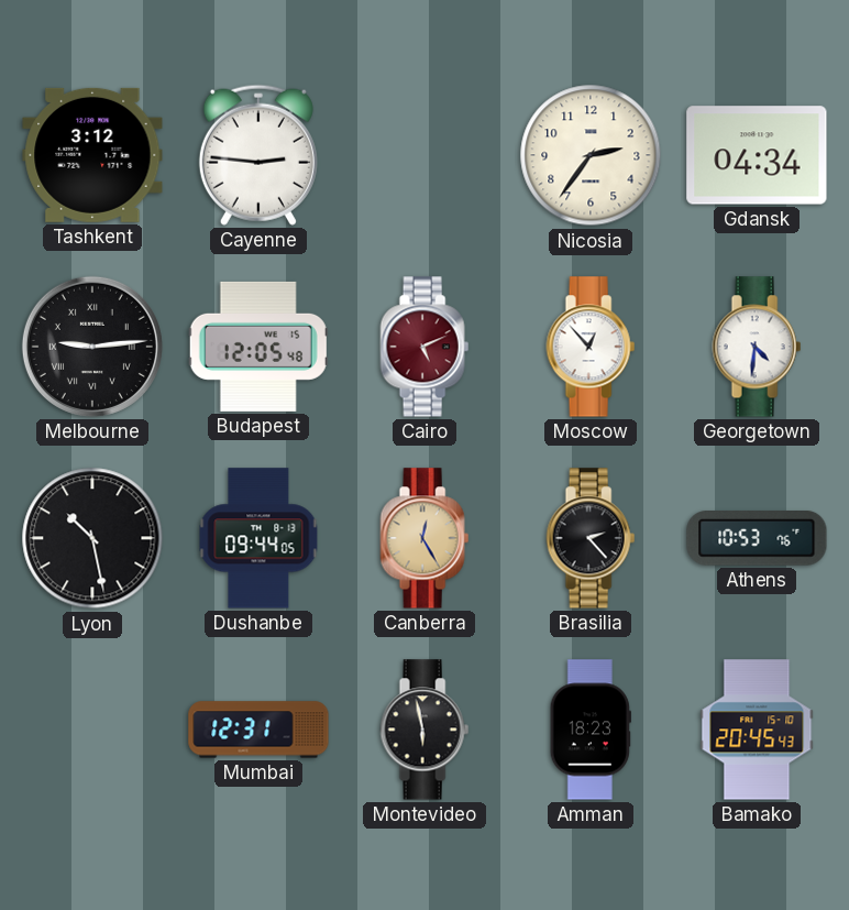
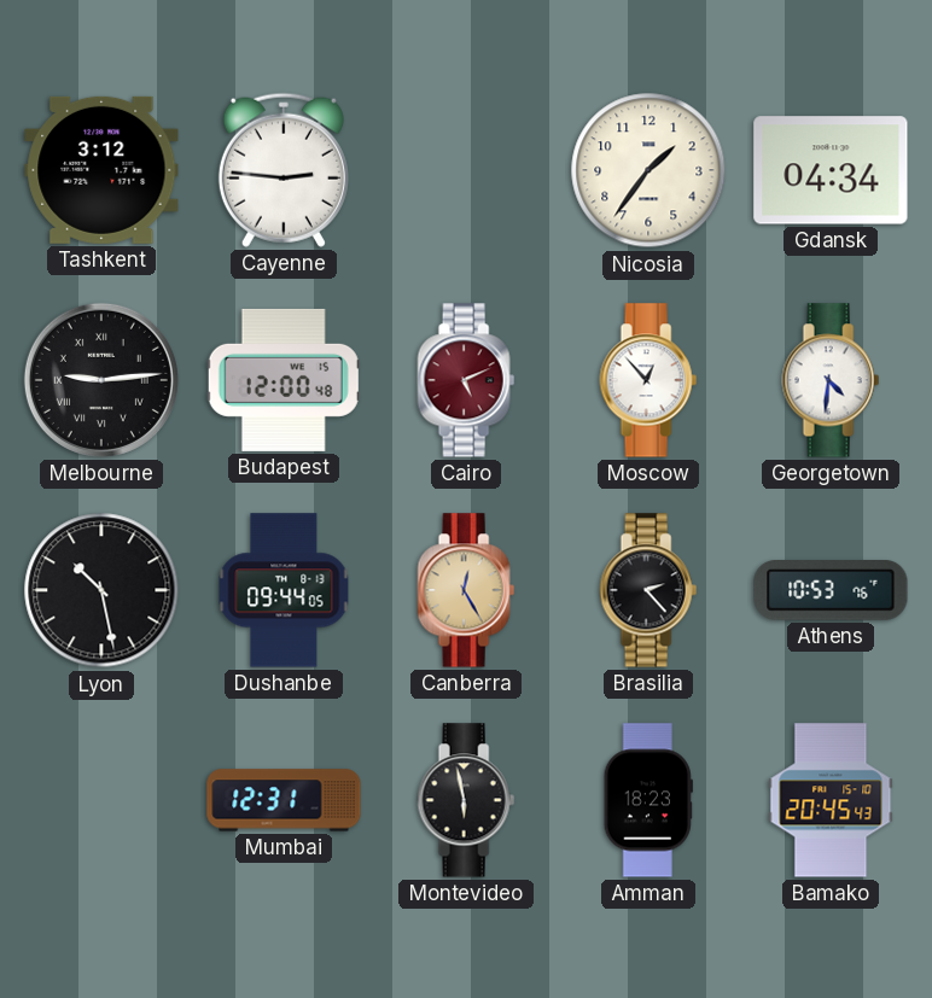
Nicosia: 2:36 -> 1:36
Budapest: 12:05 -> 12:00
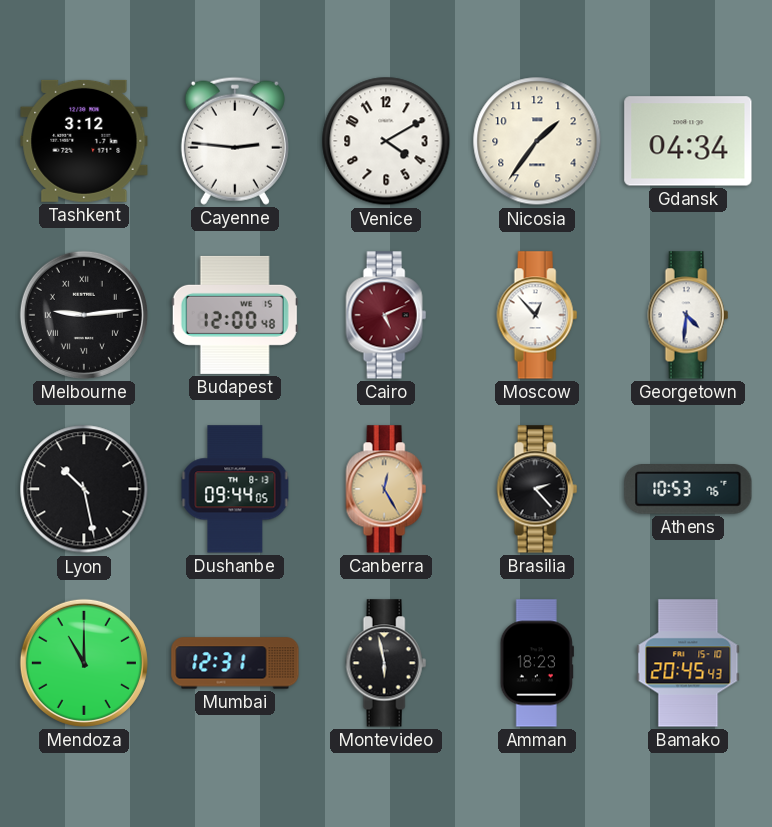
Venice: none -> 4:10
Mendoza: none -> 11:00
